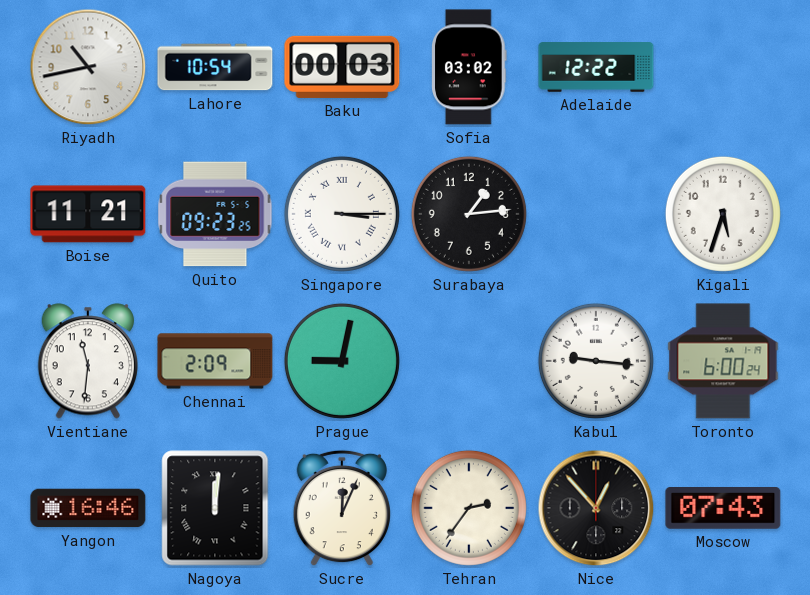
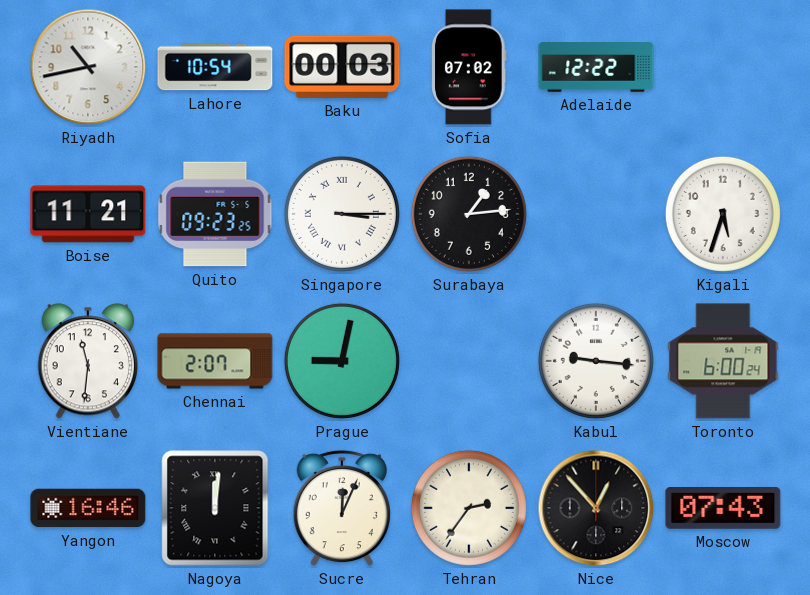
Sofia: 03:02 -> 07:02
Chennai: 2:09 -> 2:07
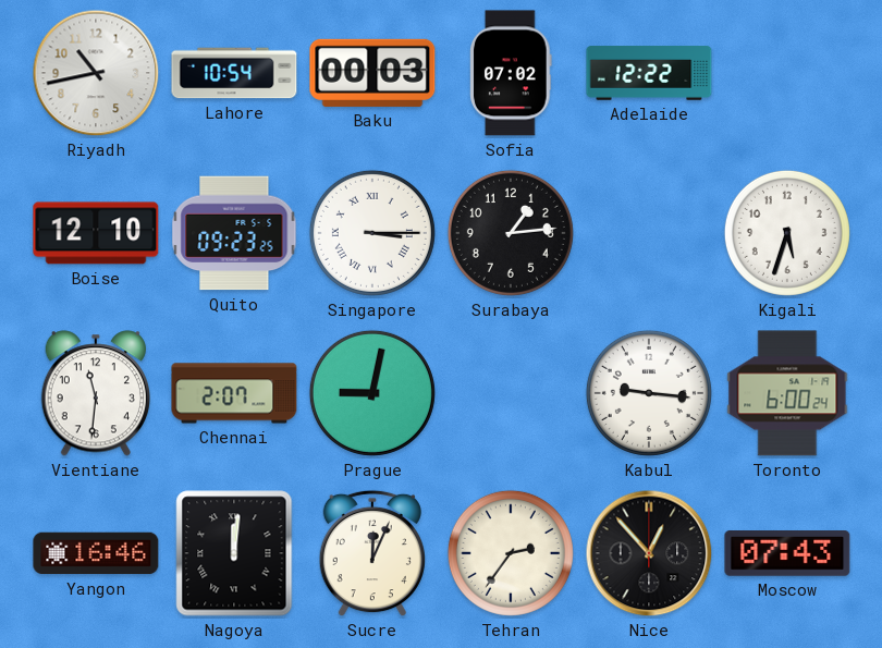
Boise: 11:21 -> 12:10
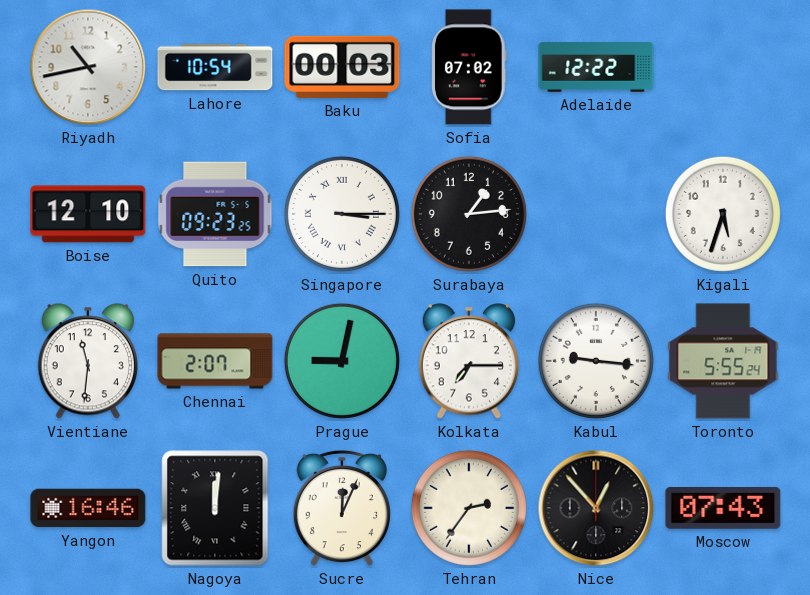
Kolkata: none -> 7:15
Toronto: 6:00 -> 5:55
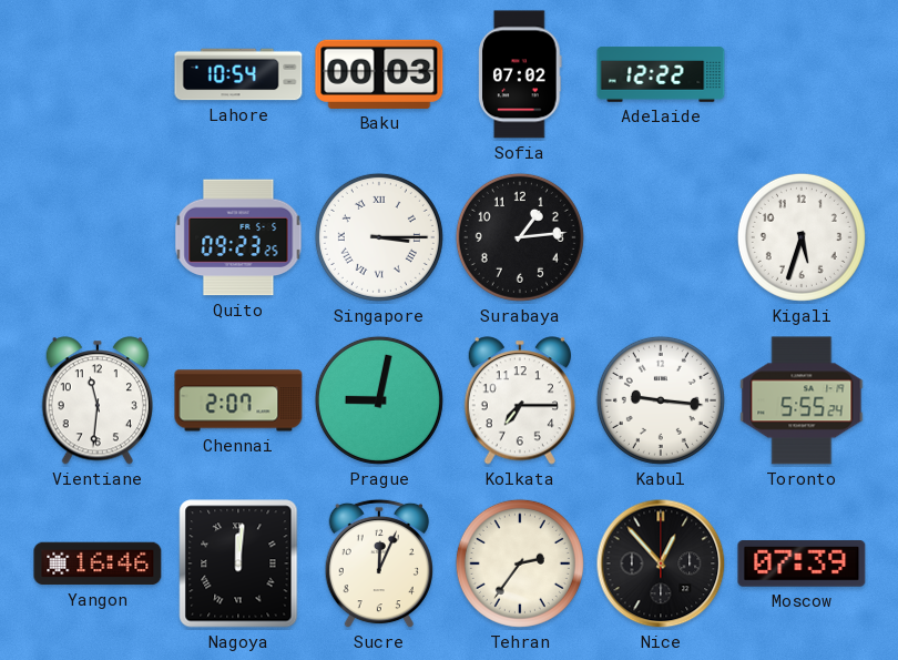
Riyadh: 10:43 -> none
Boise: 12:10 -> none
Moscow: 07:43 -> 07:39
